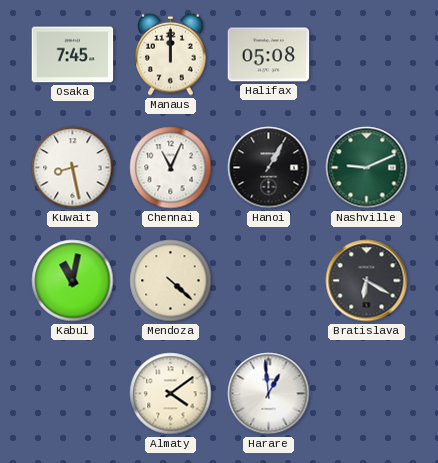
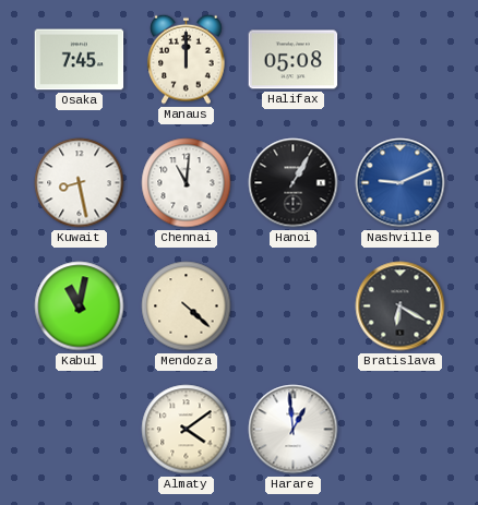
Chennai: 11:04 -> 11:01
Nashville dial: green -> blue
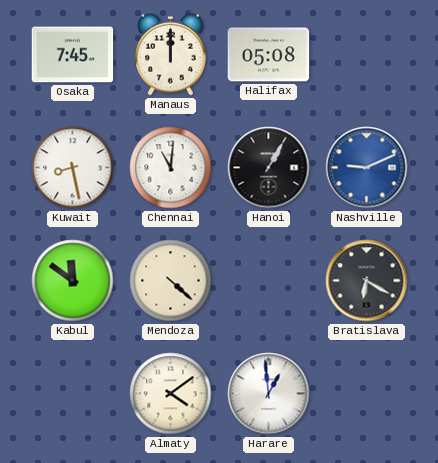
Kabul: 11:02 -> 11:51
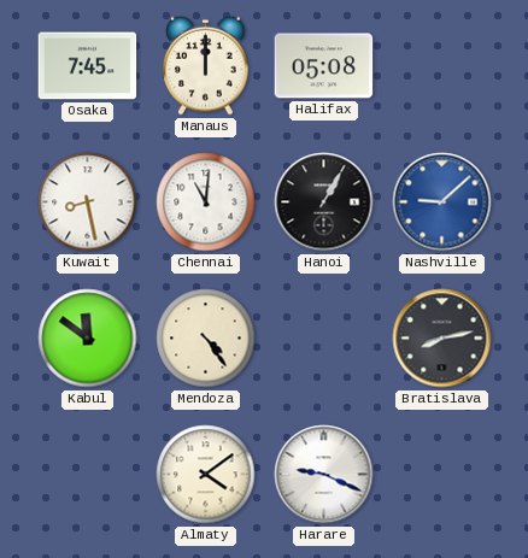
Nashville: 9:11 -> 9:08
Mendoza: 4:22 -> 4:24
Bratislava: 6:20 -> 8:13
Harare: 12:59 -> 9:19
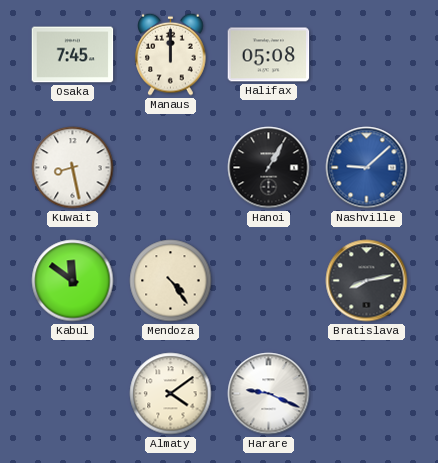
Chennai: 11:01 -> none
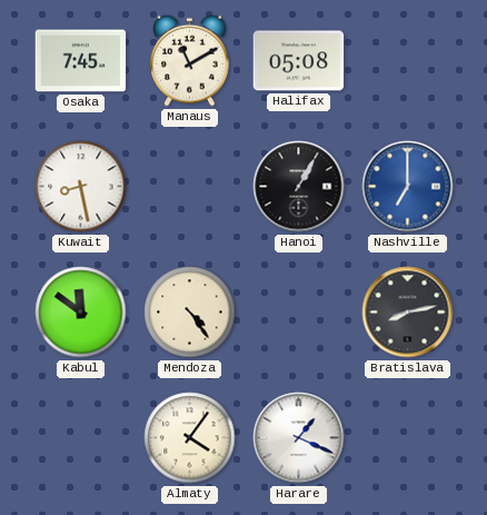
Manaus: 12:00 -> 11:10
Nashville: 9:08 -> 7:00
Almaty: 4:09 -> 4:06
Harare: 9:19 -> 1:19
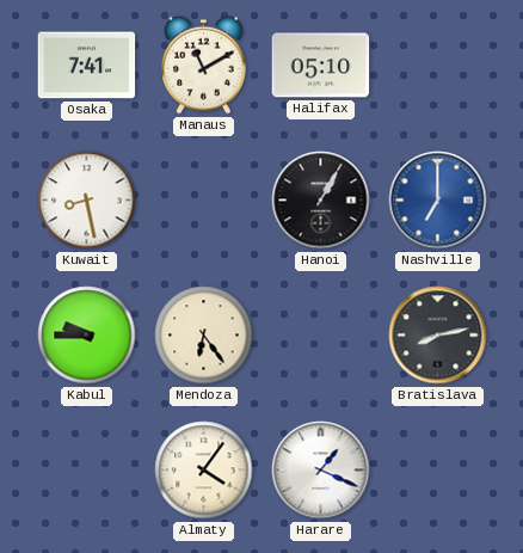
Osaka: 7:45 -> 7:41
Halifax: 05:08 -> 05:10
Kabul: 11:51 -> 9:45
Mendoza: 4:24 -> 6:24
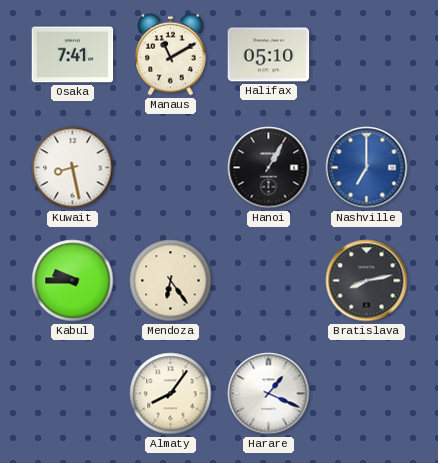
Almaty: 4:06 -> 8:06
